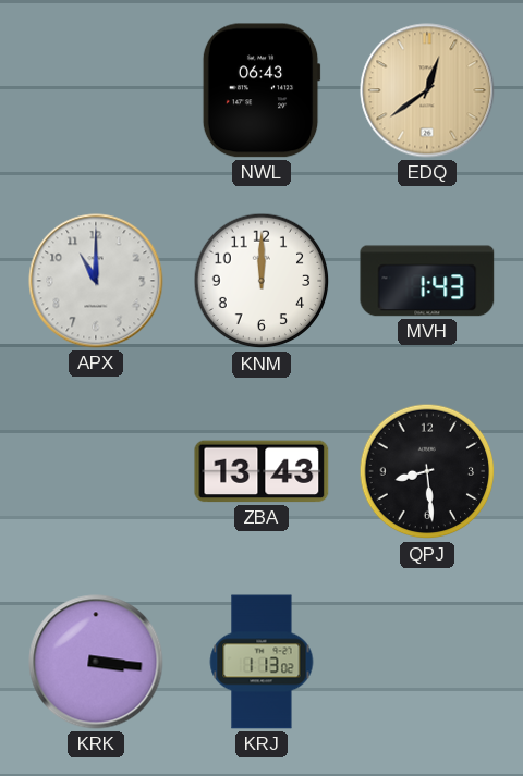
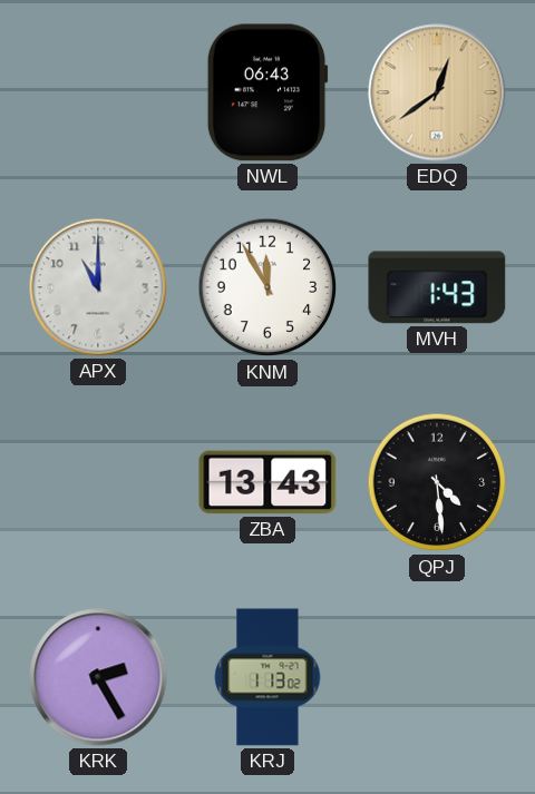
KNM: 12:00 -> 11:55
QPJ: 8:29 -> 4:29
KRK: 3:16 -> 2:25
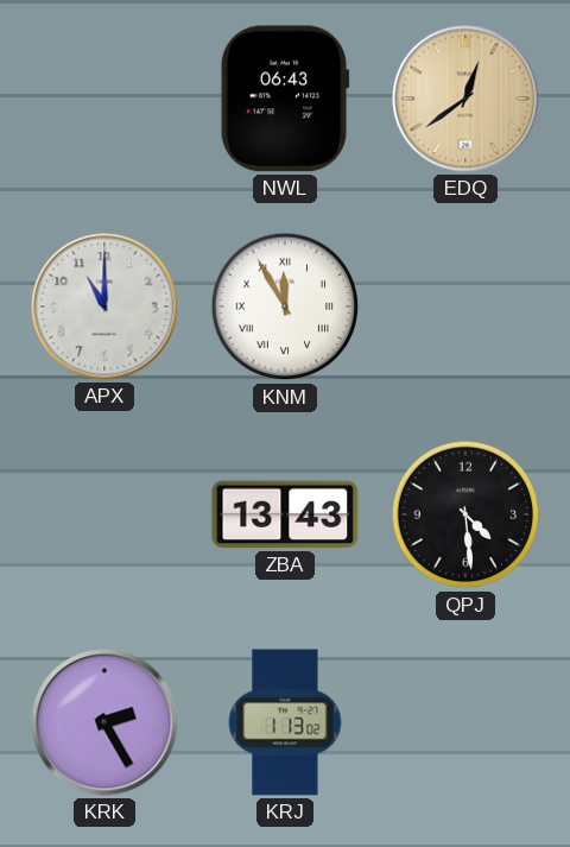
KNM numerals: Arabic -> Roman
MVH: 1:43 -> none
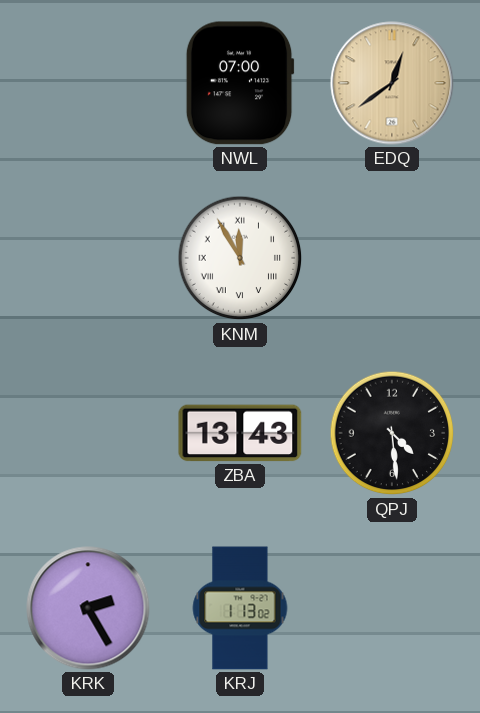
NWL: 06:43 -> 07:00
APX: 11:00 -> none
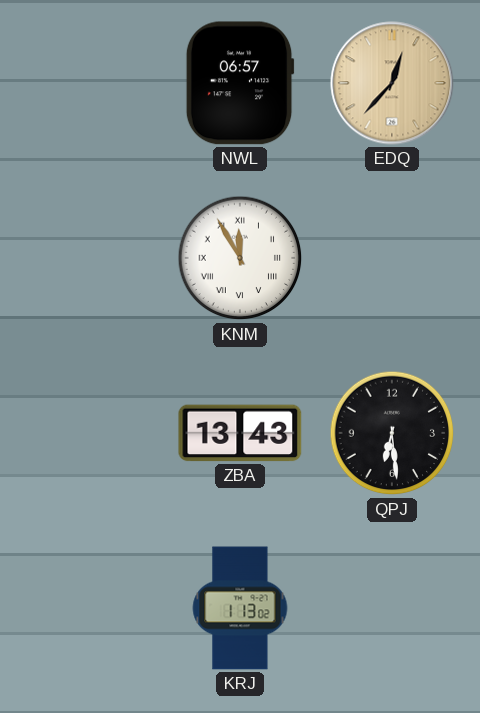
NWL: 07:00 -> 06:57
EDQ: 12:39 -> 12:37
QPJ: 4:29 -> 6:29
KRK: 2:25 -> none
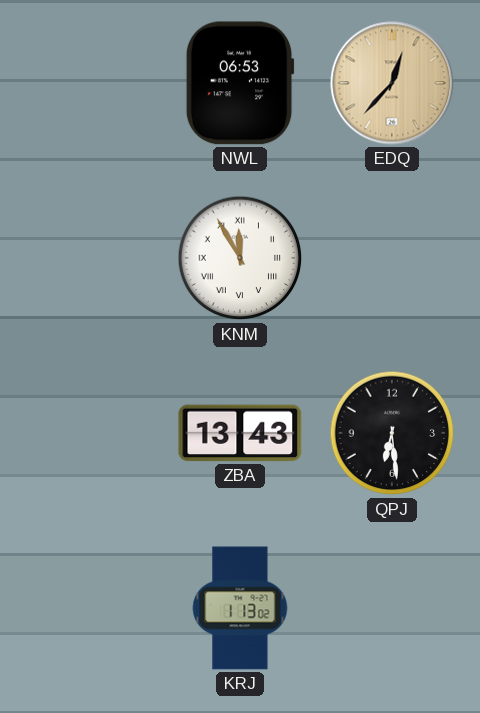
NWL: 06:57 -> 06:53
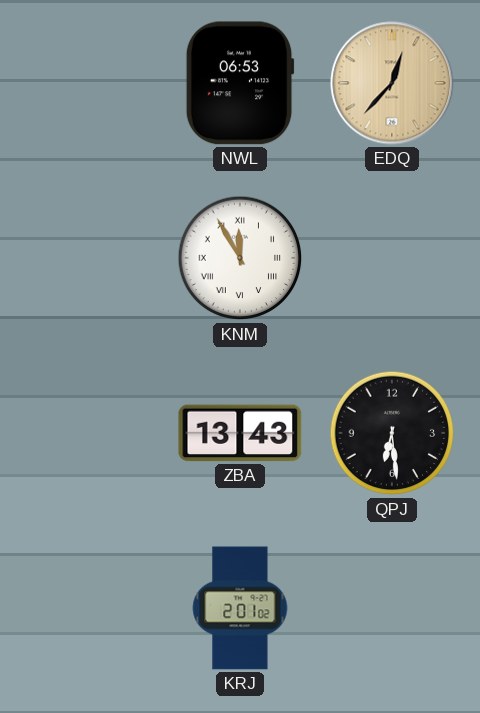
KRJ: 1:13 -> 2:01
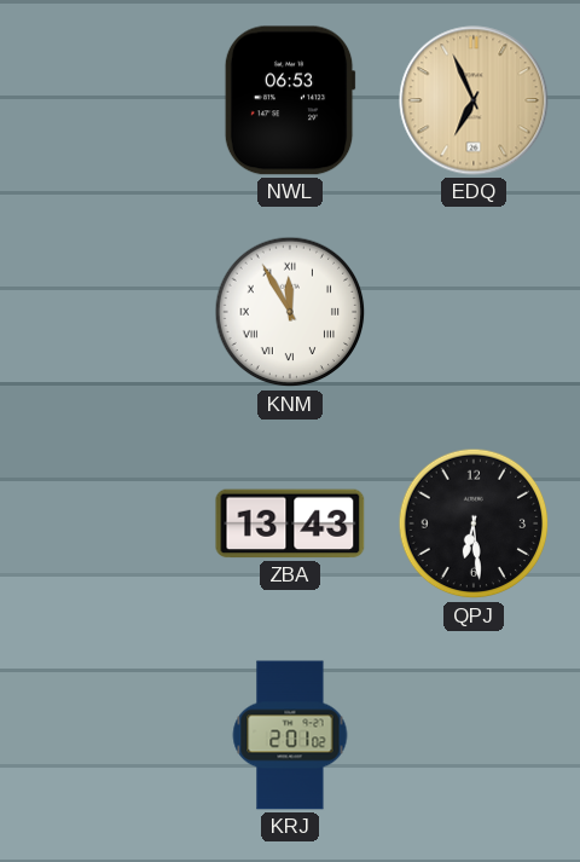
EDQ: 12:37 -> 6:56
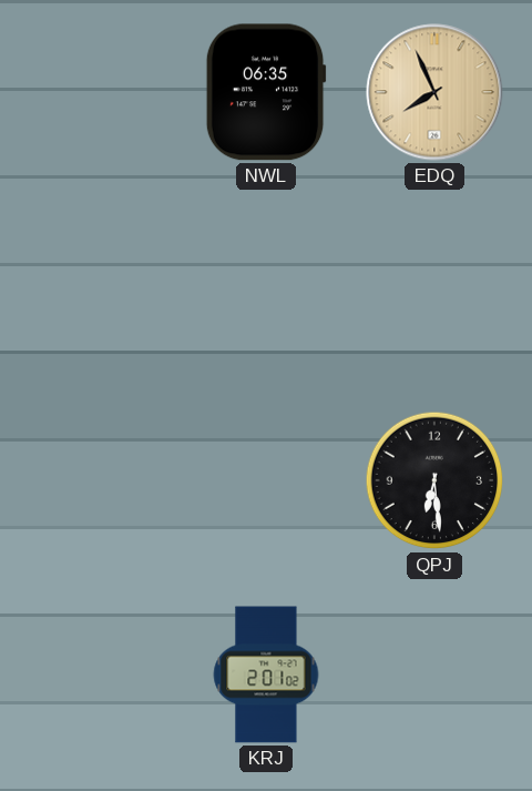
NWL: 06:53 -> 06:35
EDQ: 6:56 -> 7:56
KNM: 11:55 -> none
ZBA: 13:43 -> none
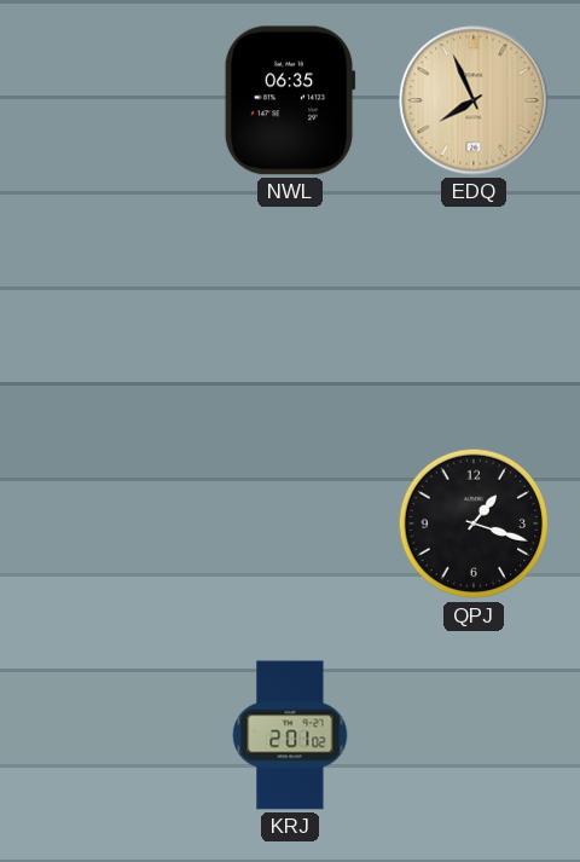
QPJ: 6:29 -> 1:18
